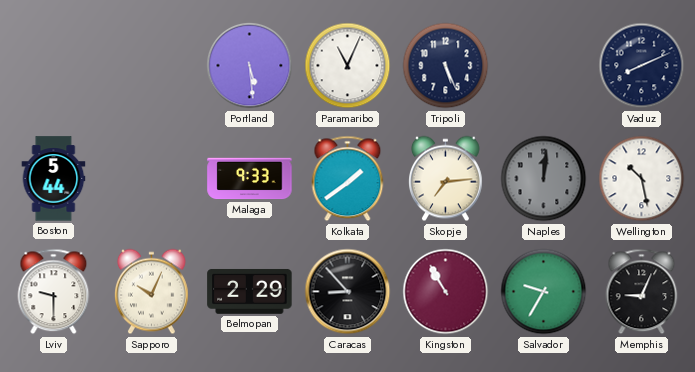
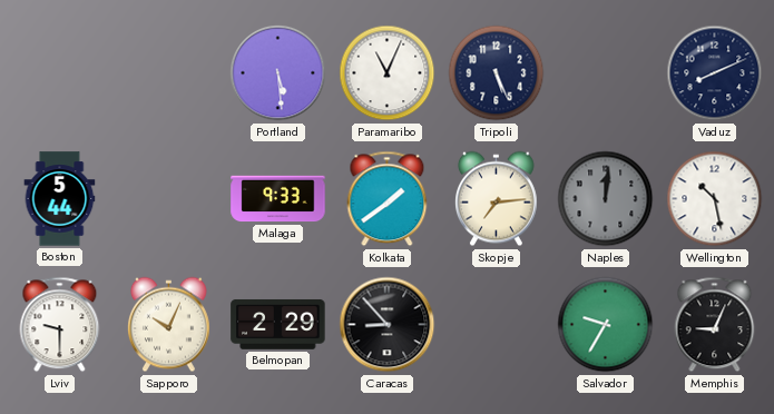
Kingston: 10:55 -> none
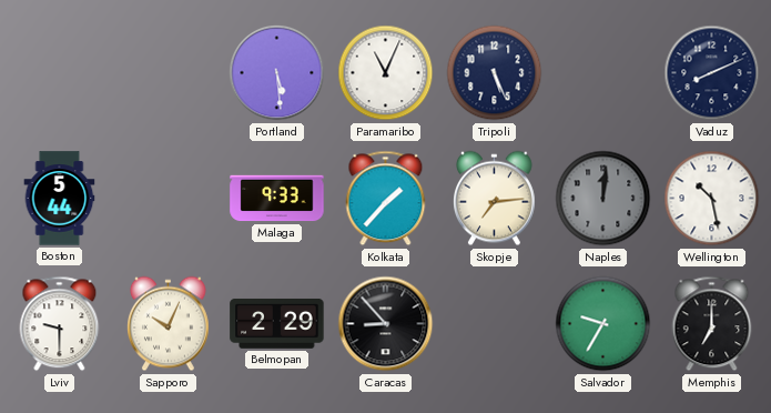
Kolkata: 1:39 -> 1:37
Memphis: 9:04 -> 7:00
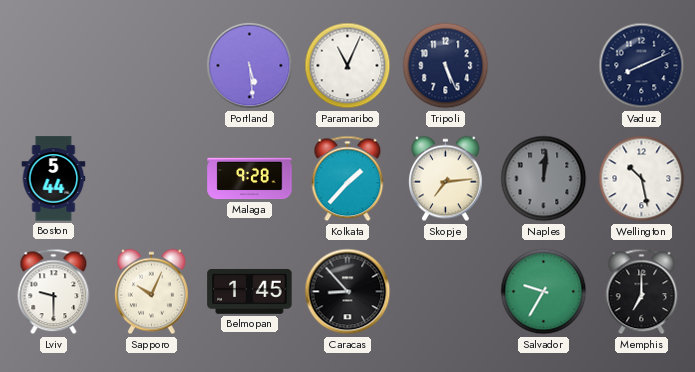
Malaga: 9:33 -> 9:28
Belmopan: 2:29 -> 1:45
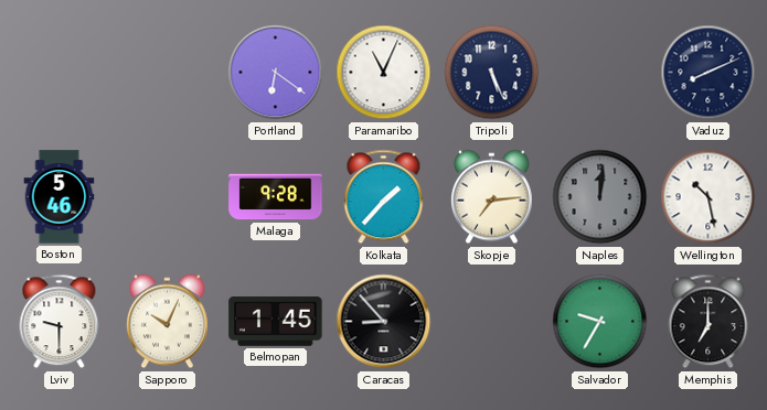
Portland: 5:29 -> 6:21
Boston: 5:44 -> 5:46
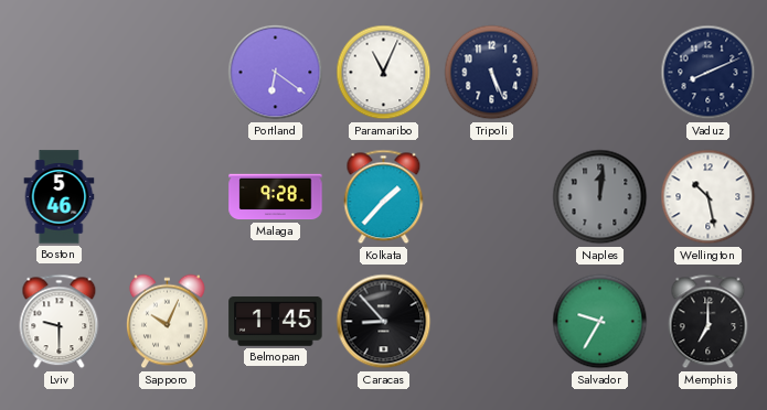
Skopje: 7:14 -> none
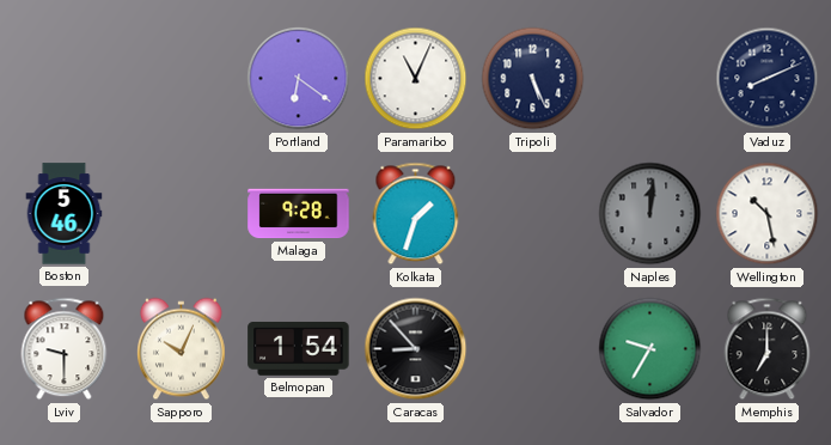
Kolkata: 1:37 -> 1:33
Belmopan: 1:45 -> 1:54
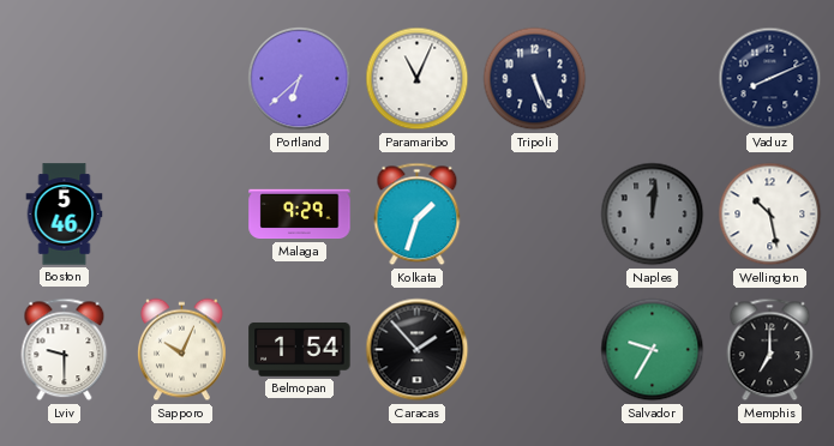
Portland: 6:21 -> 6:38
Malaga: 9:28 -> 9:29
Caracas: 8:53 -> 1:53
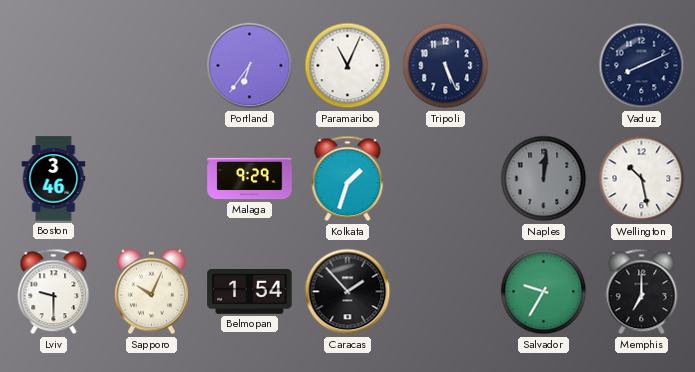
Portland: 6:38 -> 6:36
Boston: 5:46 -> 3:46
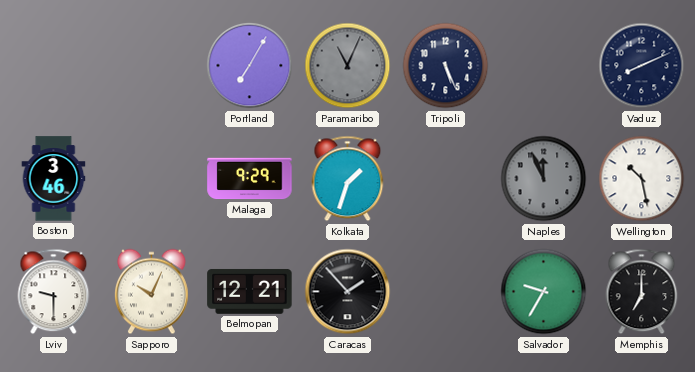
Portland: 6:36 -> 7:05
Paramaribo dial: white -> grey
Naples: 12:01 -> 11:56
Belmopan: 1:54 -> 12:21
